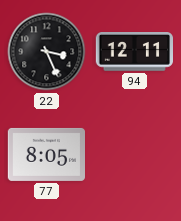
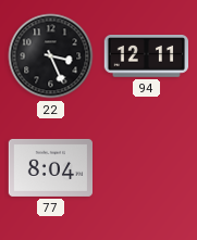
77: 8:05 -> 8:04
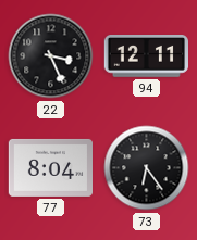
73: none -> 6:24
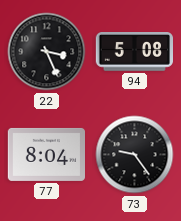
94: 12:11 -> 5:08
73: 6:24 -> 9:24
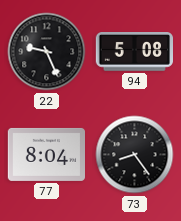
22: 3:26 -> 9:26
73: 9:24 -> 8:24
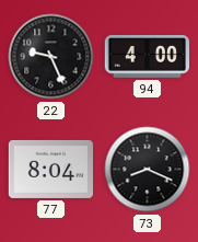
94: 5:08 -> 4:00
73: 8:24 -> 8:19
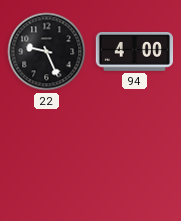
77: 8:04 -> none
73: 8:19 -> none
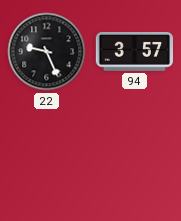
94: 4:00 -> 3:57
